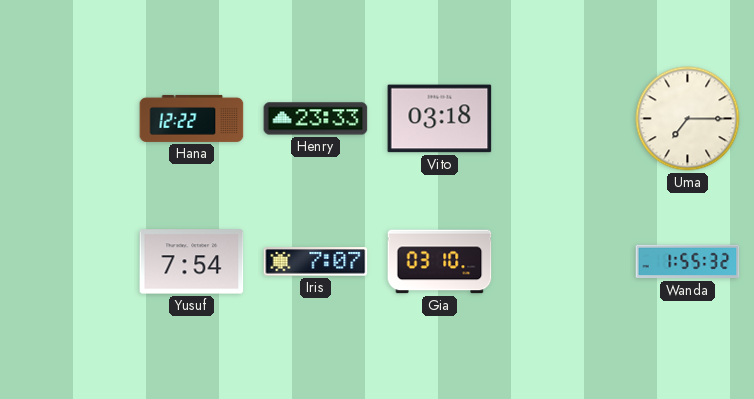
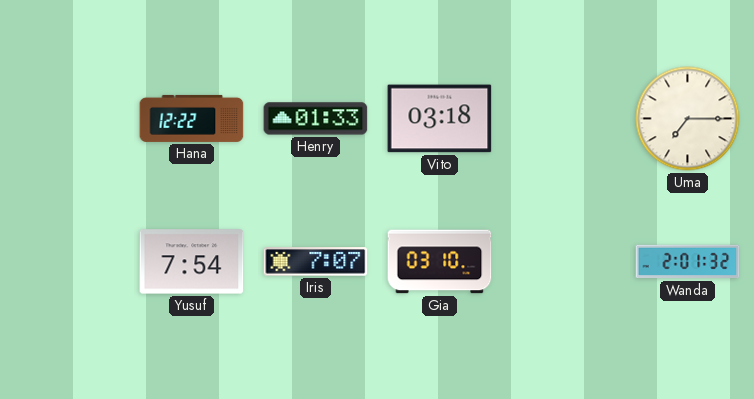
Henry: 23:33 -> 01:33
Wanda: 1:55 -> 2:01
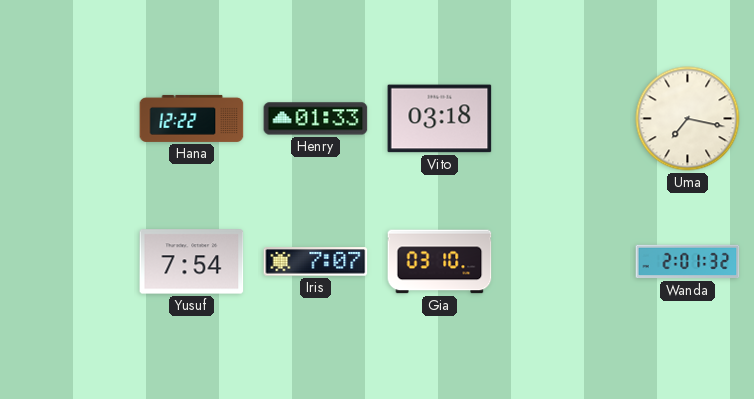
Uma: 7:15 -> 7:17
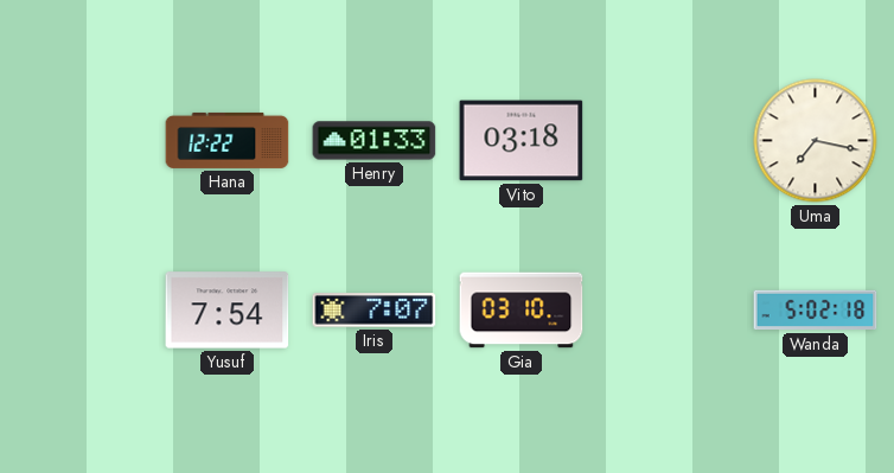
Wanda: 2:01 -> 5:02
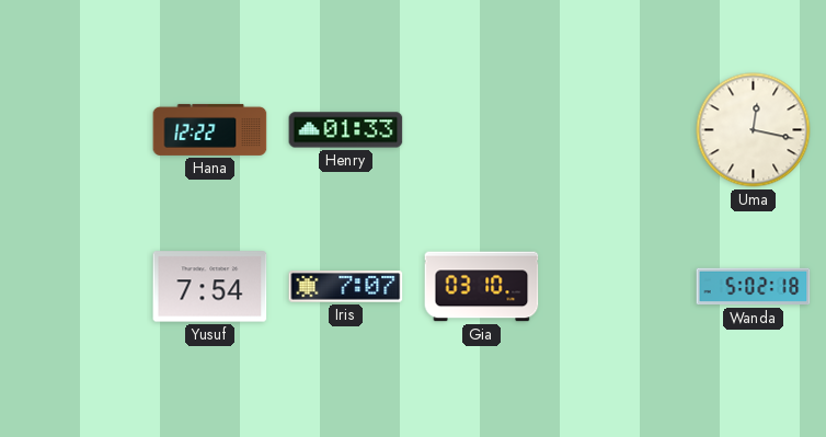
Vito: 03:18 -> none
Uma: 7:17 -> 12:17
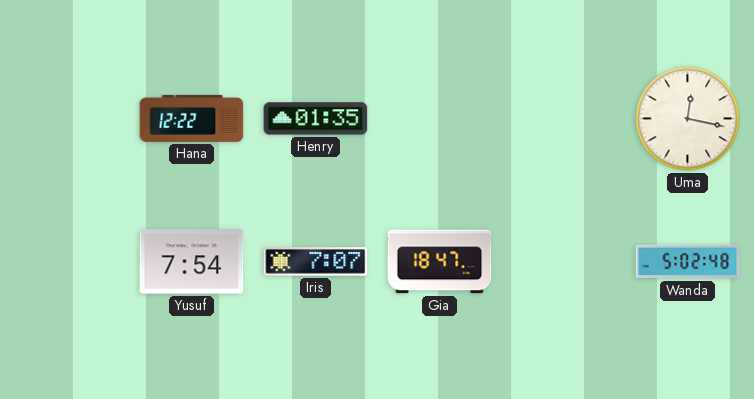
Henry: 01:33 -> 01:35
Gia: 03:10 -> 18:47
Wanda: 5:02:18 -> 5:02:48
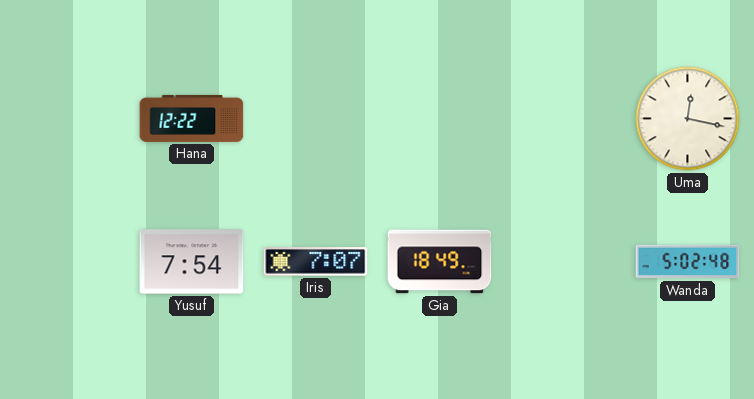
Henry: 01:35 -> none
Gia: 18:47 -> 18:49
